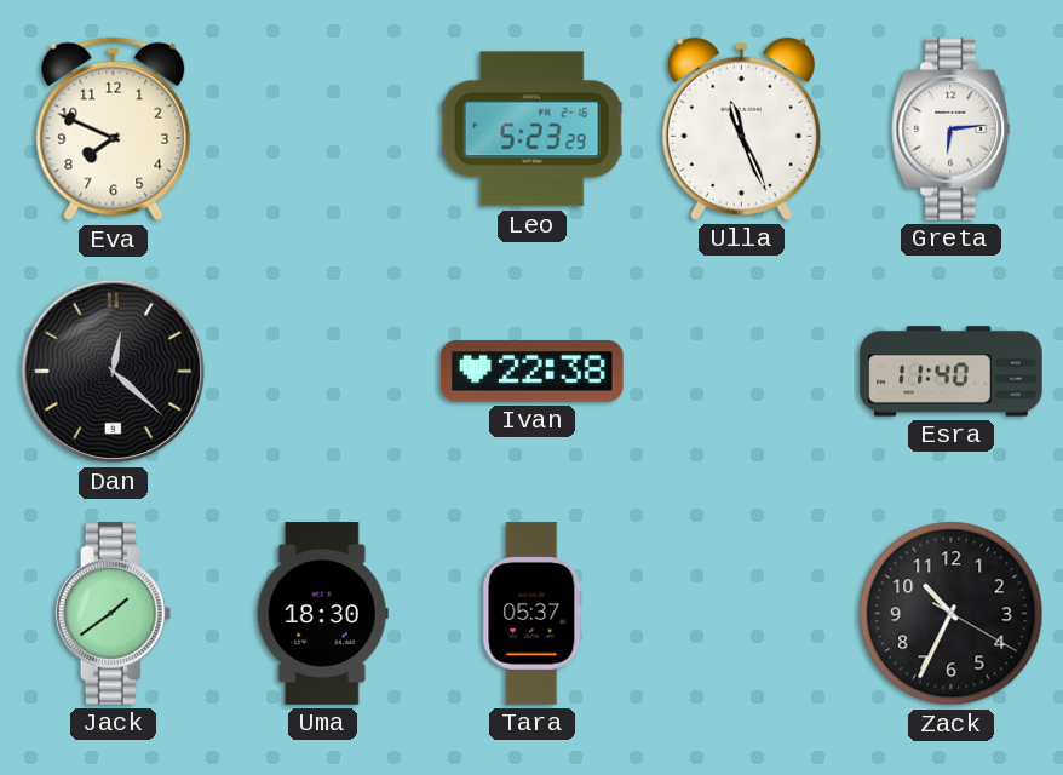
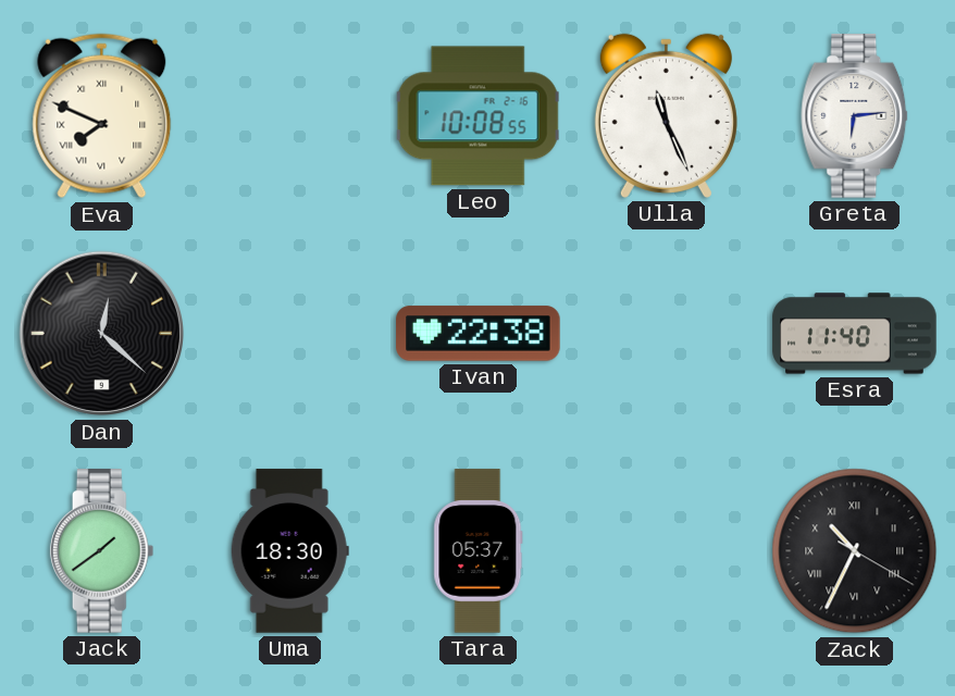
Eva numerals: Arabic -> Roman
Leo: 5:23 -> 10:08
Zack numerals: Arabic -> Roman
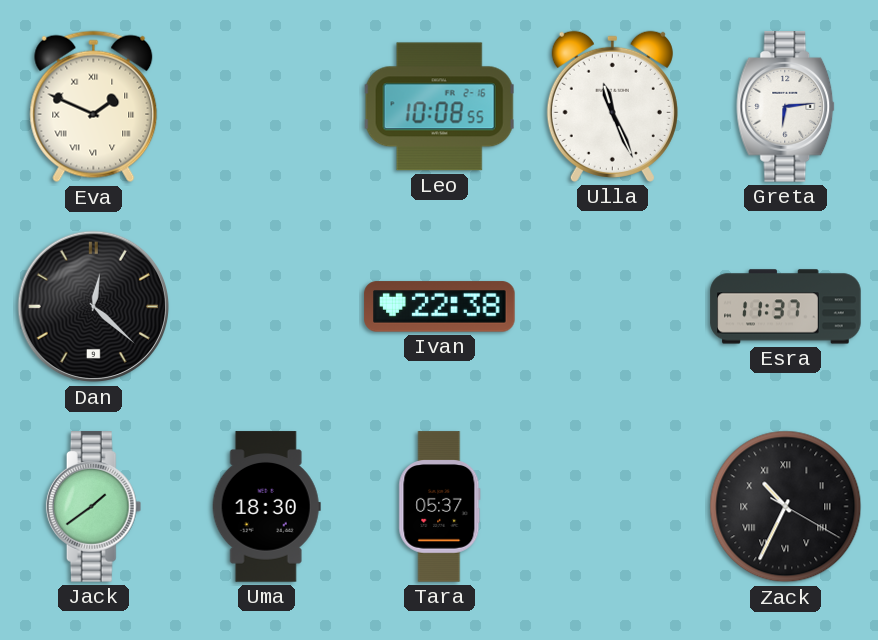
Eva: 7:49 -> 1:49
Esra: 11:40 -> 11:37
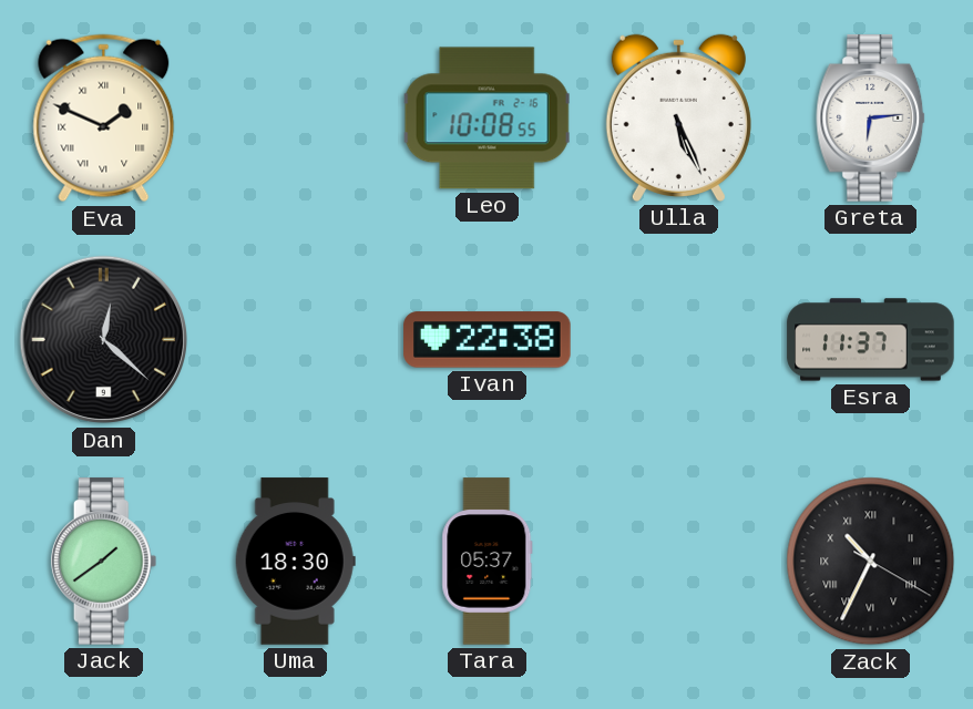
Ulla: 11:26 -> 5:26
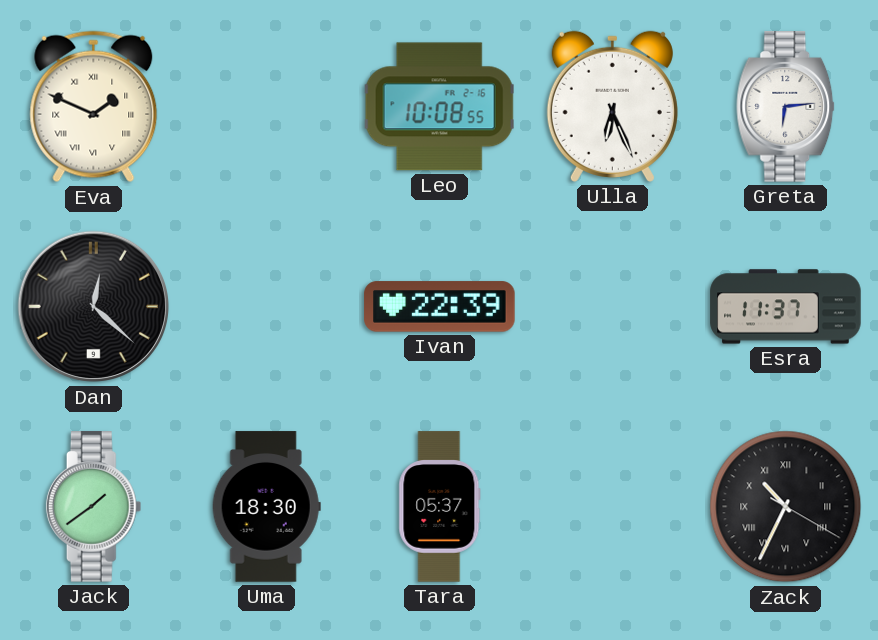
Ulla: 5:26 -> 6:26
Ivan: 22:38 -> 22:39
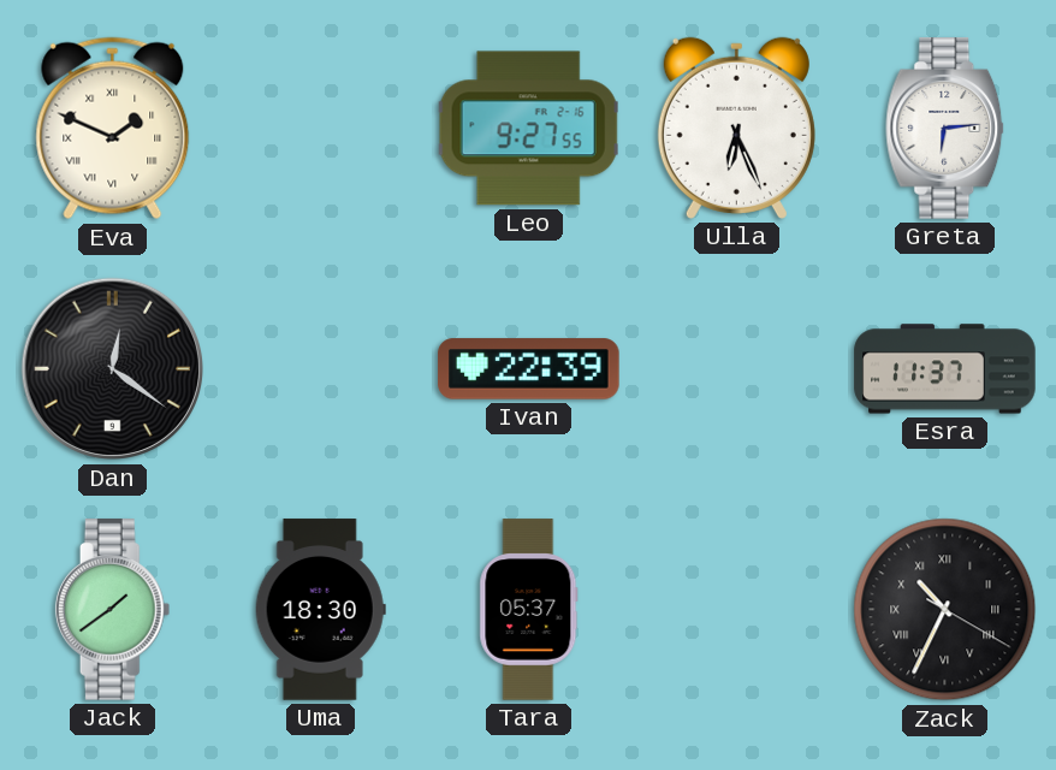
Leo: 10:08 -> 9:27
Dan: 12:22 -> 12:21
